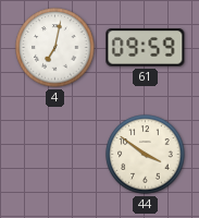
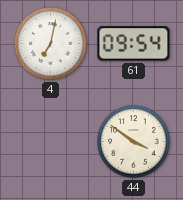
61: 09:59 -> 09:54
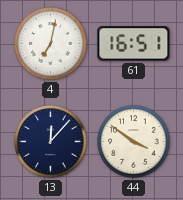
61: 09:54 -> 16:51
13: none -> 12:07
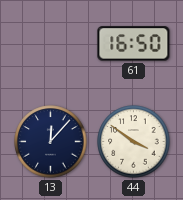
4: 7:02 -> none
61: 16:51 -> 16:50
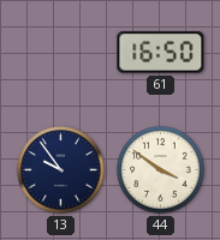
13: 12:07 -> 9:54
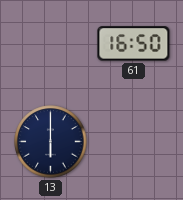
13: 9:54 -> 6:00
44: 3:51 -> none
